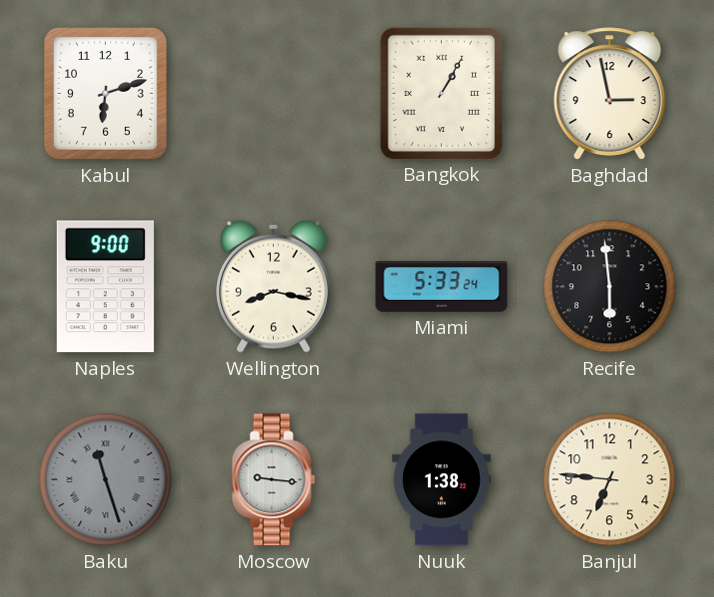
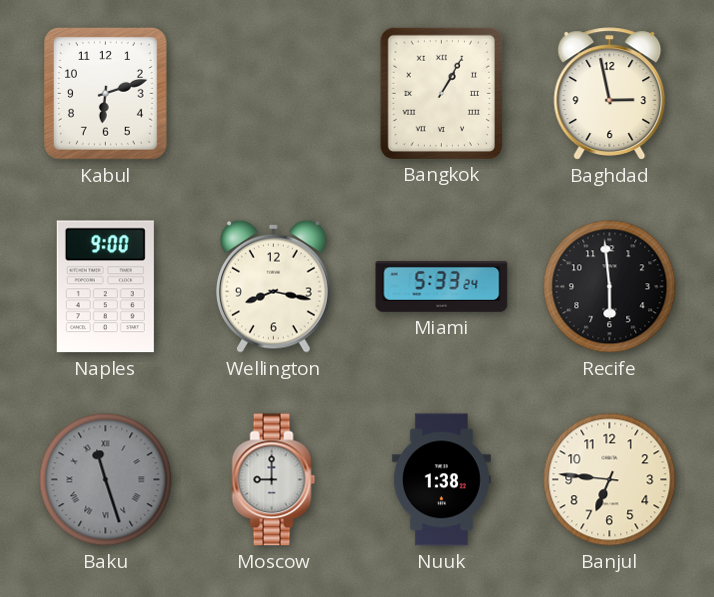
Moscow: 9:16 -> 9:00
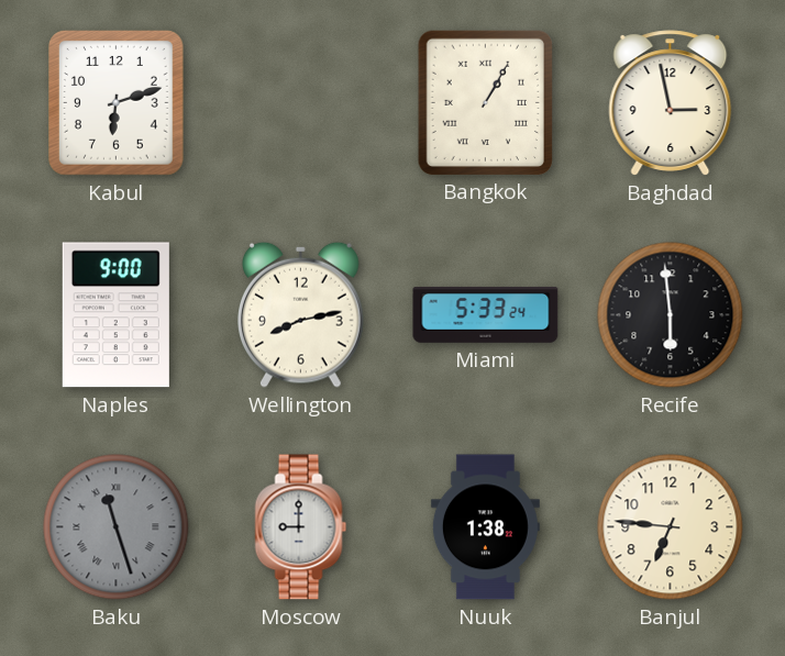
Wellington: 8:17 -> 8:13
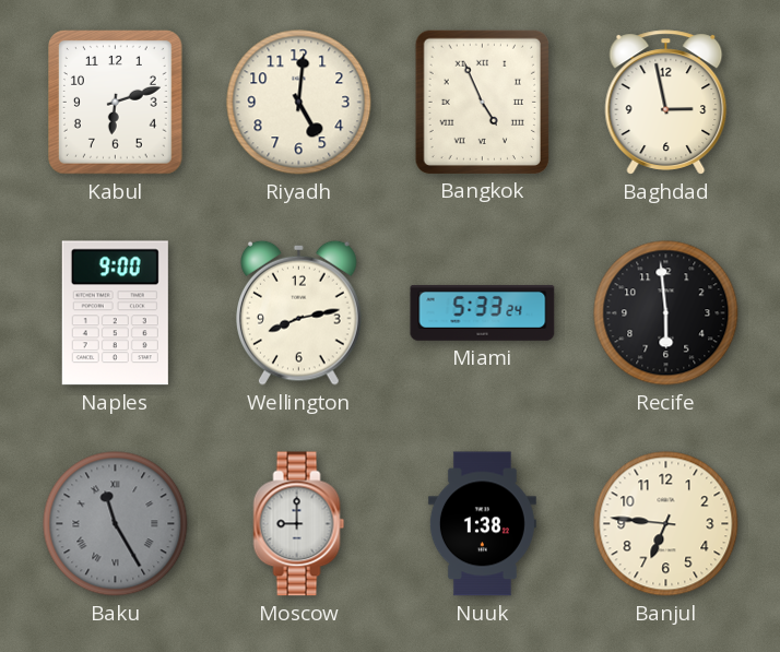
Riyadh: none -> 5:01
Bangkok: 1:05 -> 4:56
Baku: 11:27 -> 11:25
